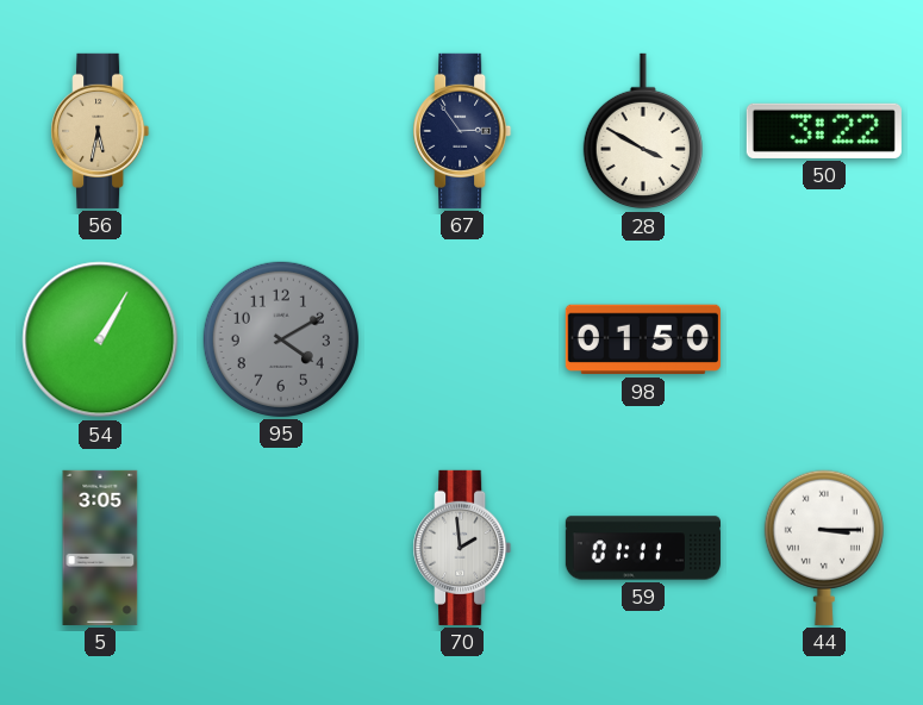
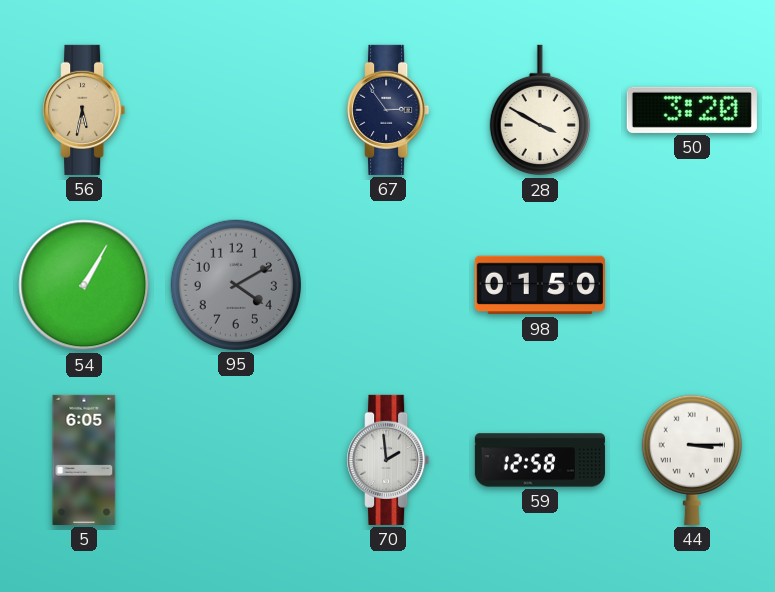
50: 3:22 -> 3:20
5: 3:05 -> 6:05
59: 01:11 -> 12:58
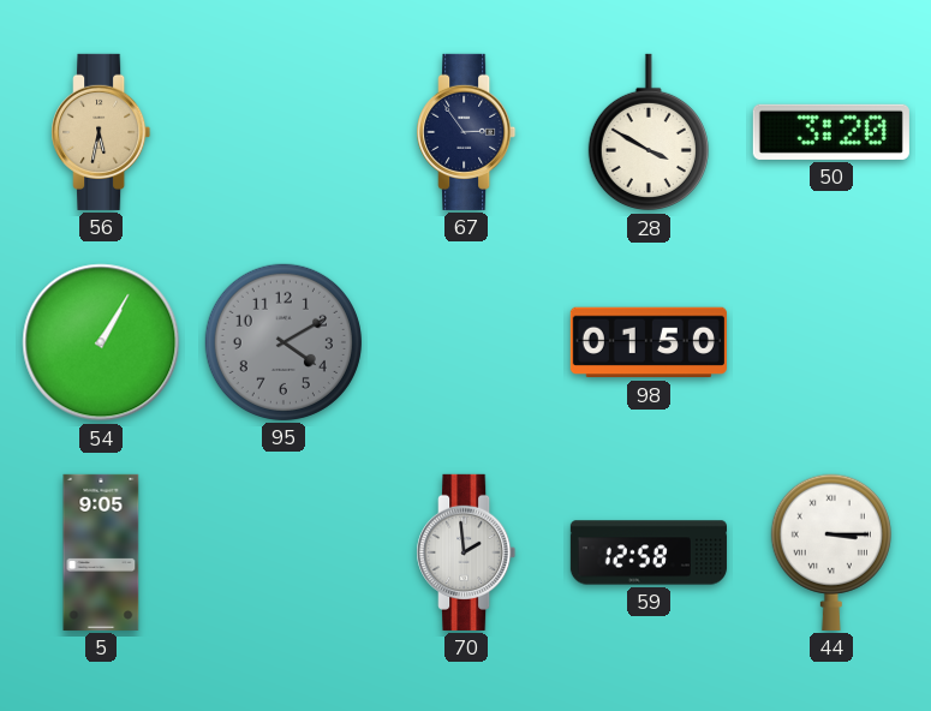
5: 6:05 -> 9:05
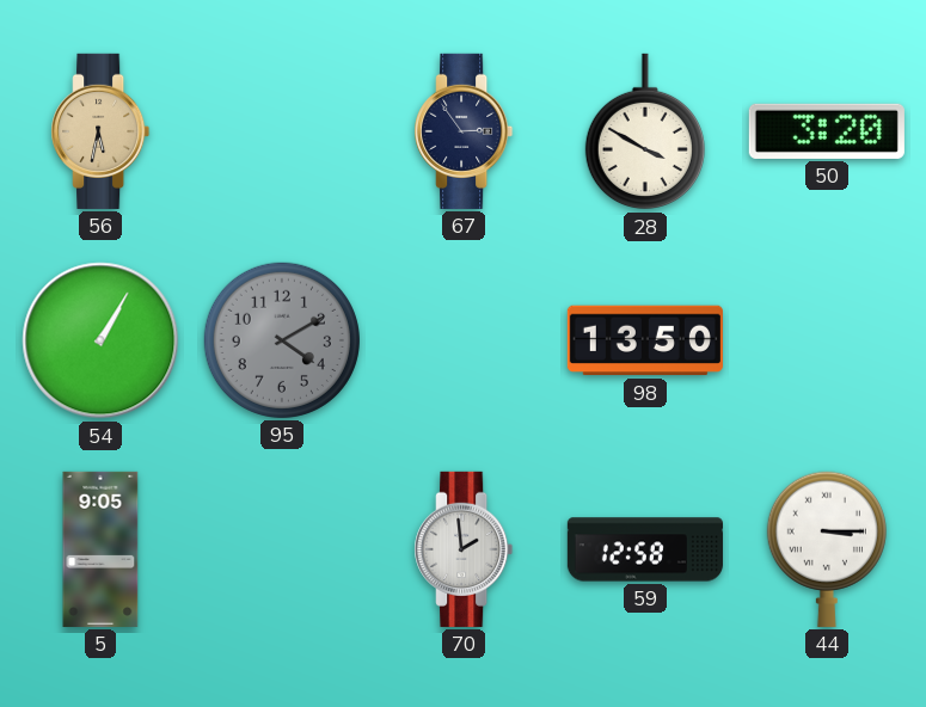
98: 01:50 -> 13:50
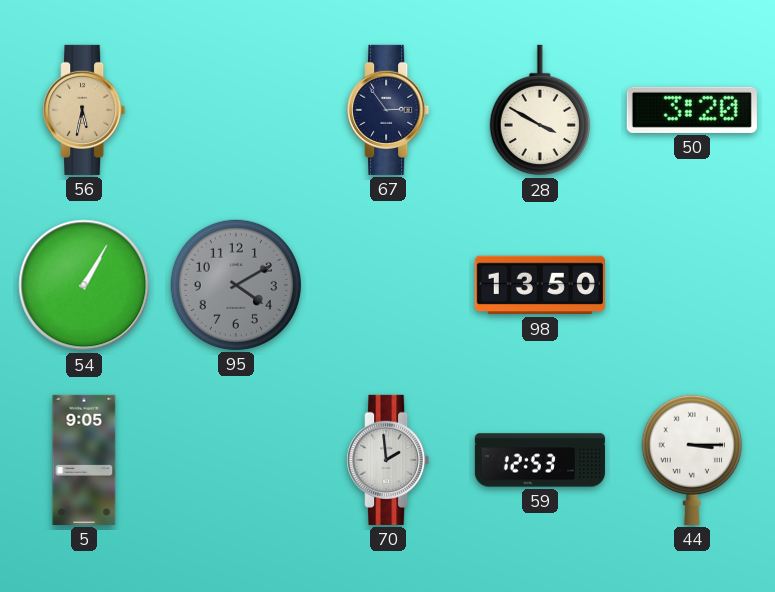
59: 12:58 -> 12:53
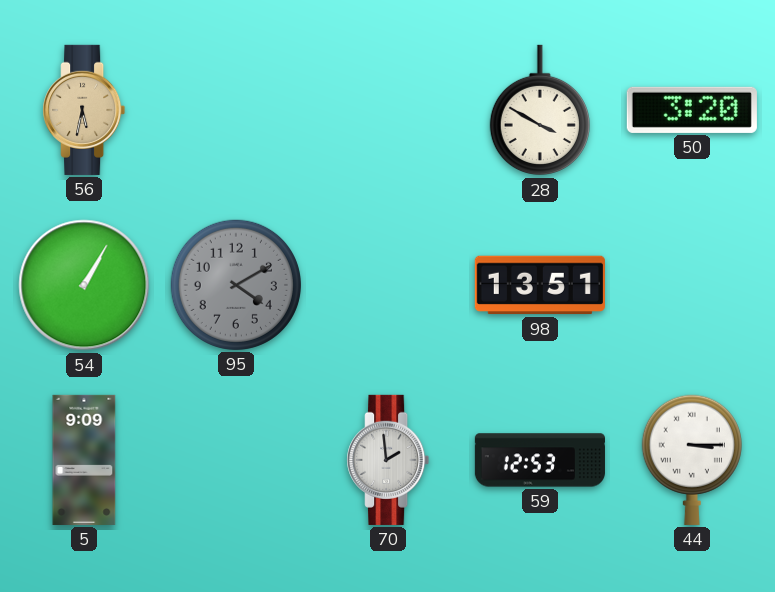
67: 2:54 -> none
98: 13:50 -> 13:51
5: 9:05 -> 9:09
